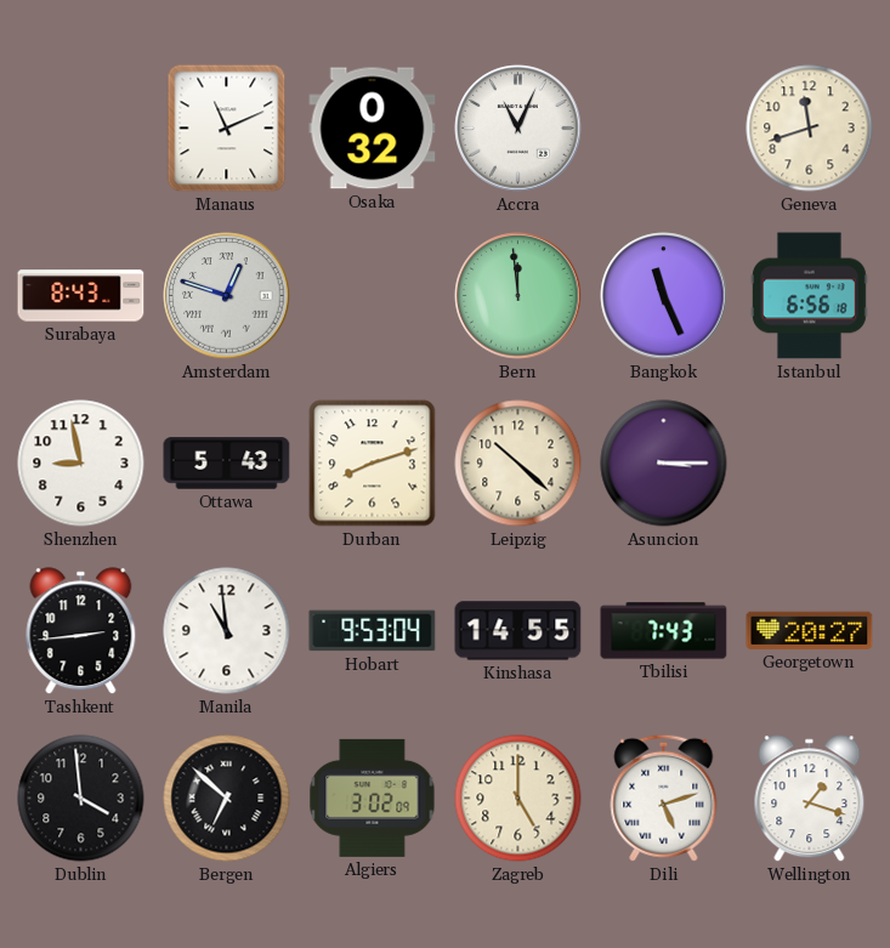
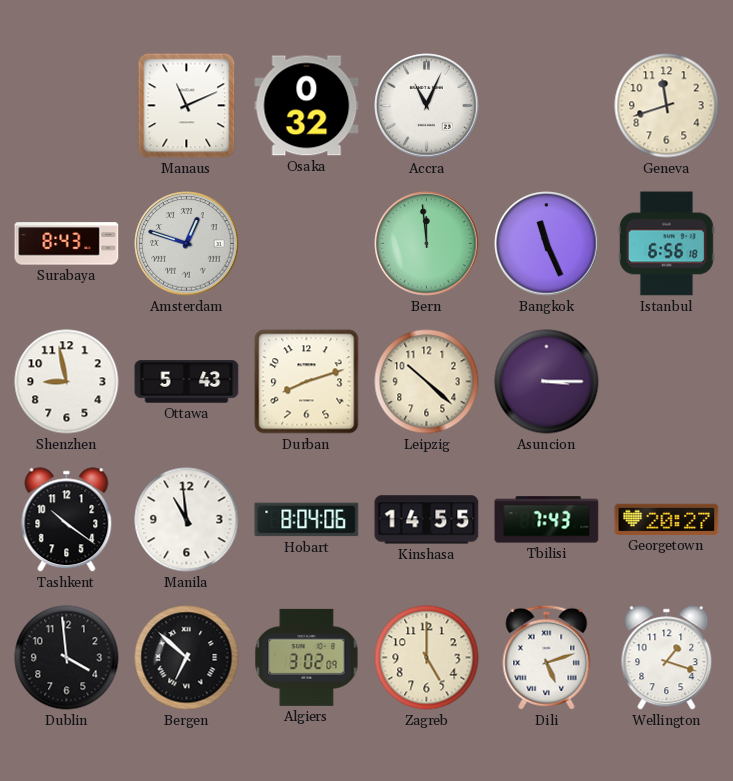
Tashkent: 2:44 -> 10:21
Hobart: 9:53 -> 8:04
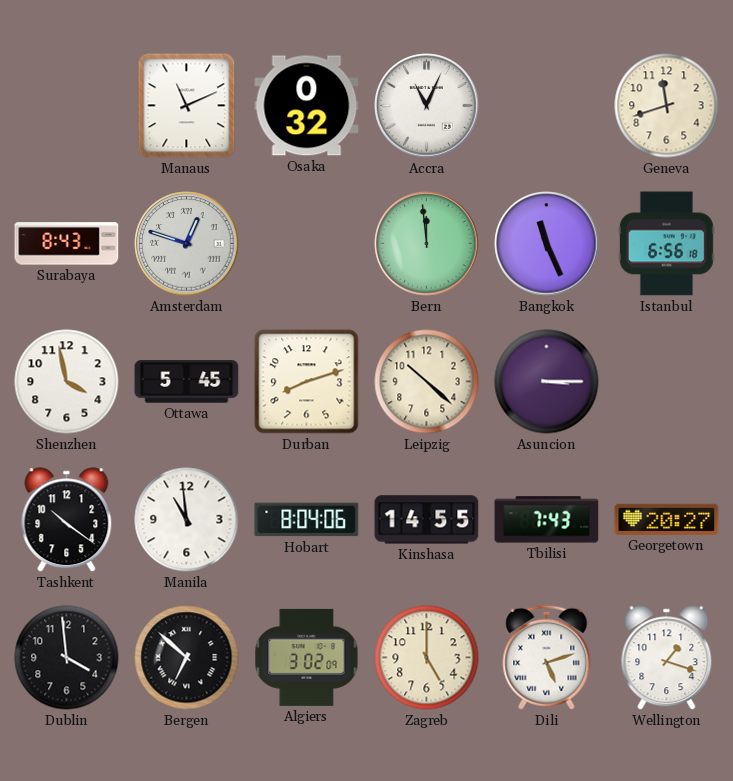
Shenzhen: 8:58 -> 3:58
Ottawa: 5:43 -> 5:45
